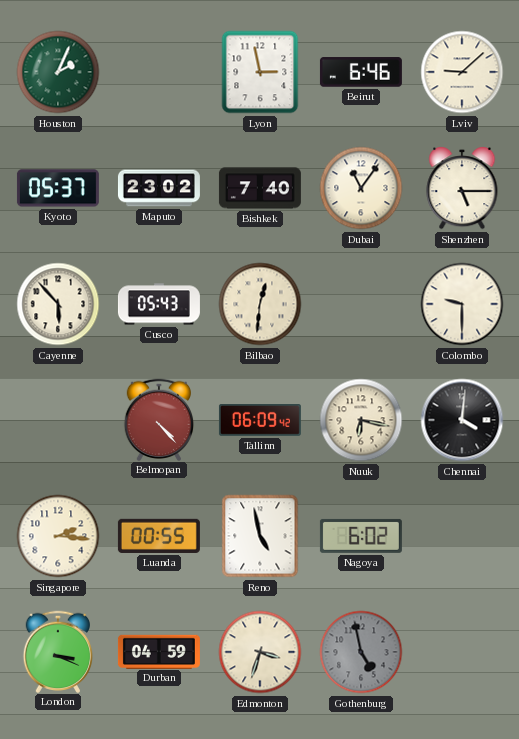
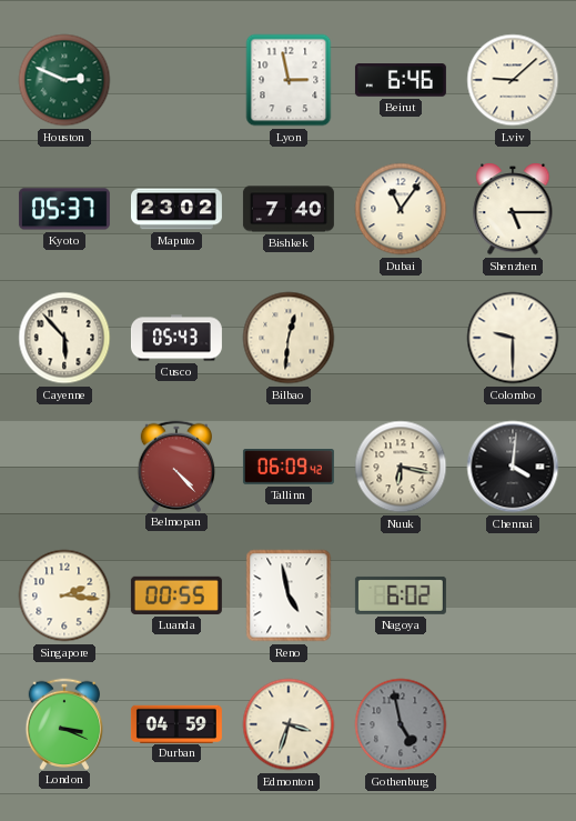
Houston: 2:04 -> 2:49
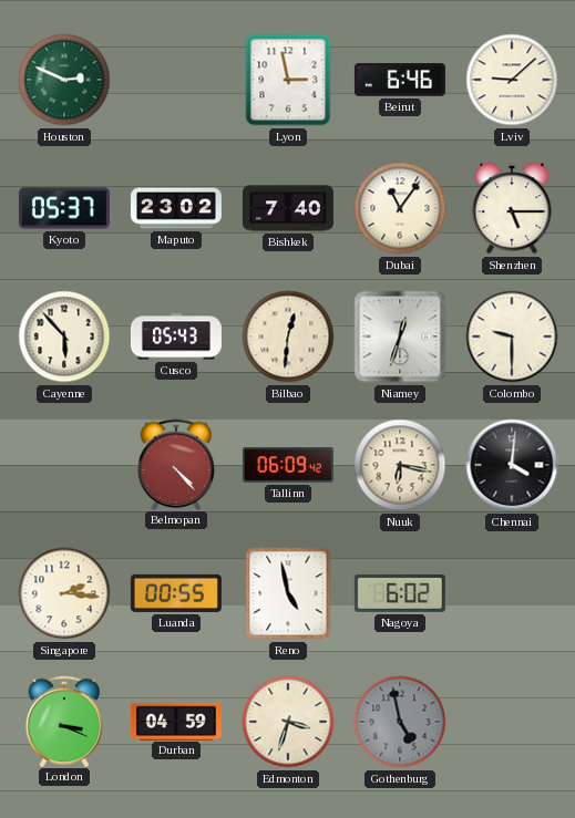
Niamey: none -> 12:33
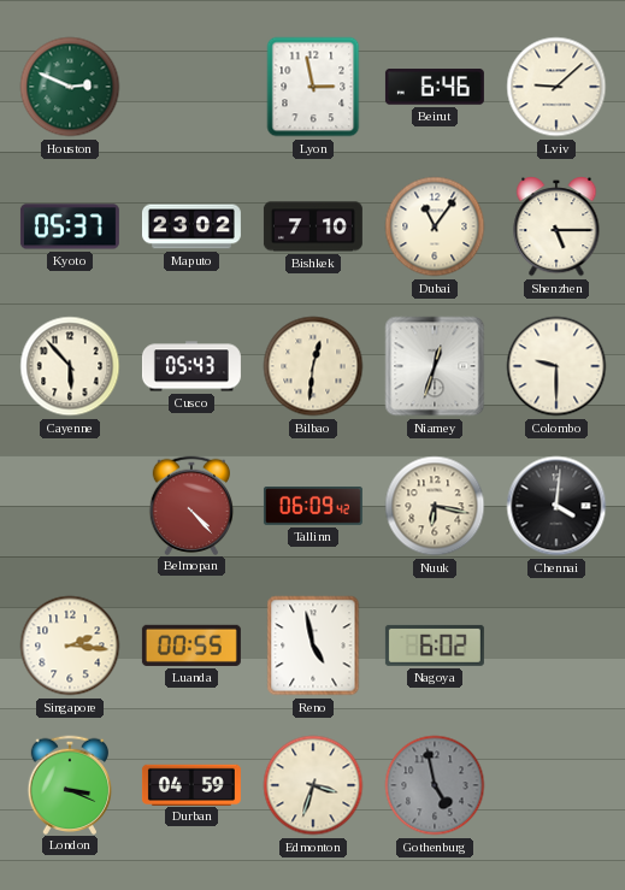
Bishkek: 7:40 -> 7:10
